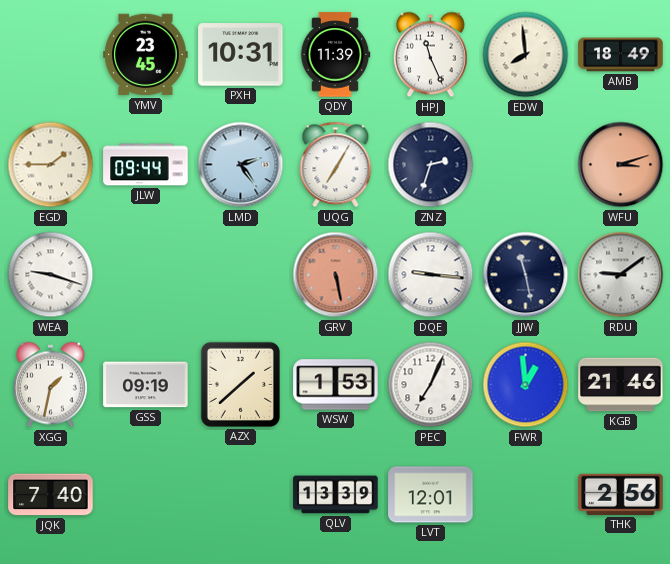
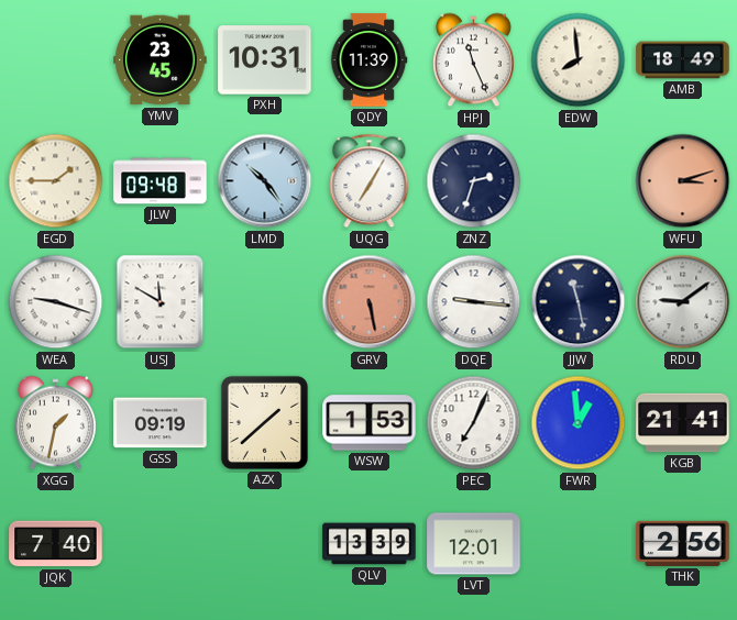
JLW: 09:44 -> 09:48
LMD: 2:24 -> 10:24
USJ: none -> 11:50
KGB: 21:46 -> 21:41
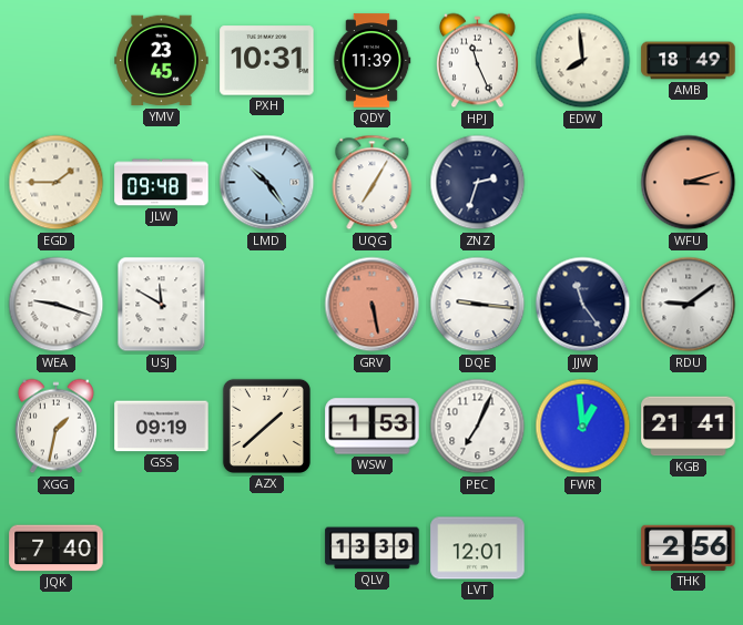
JJW: 11:28 -> 11:24
